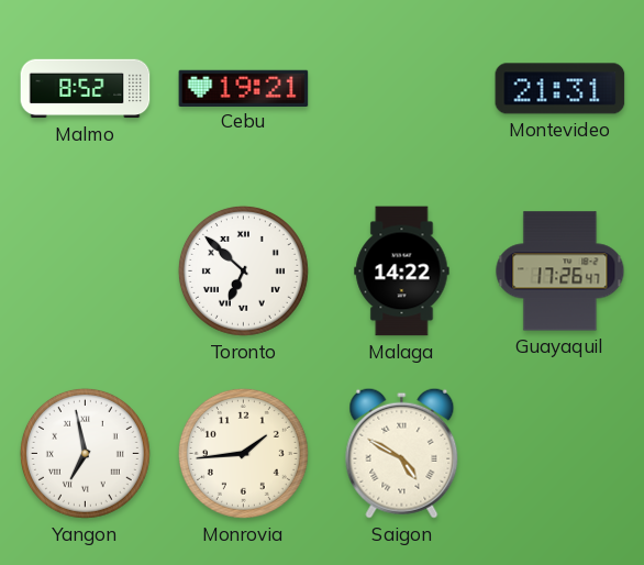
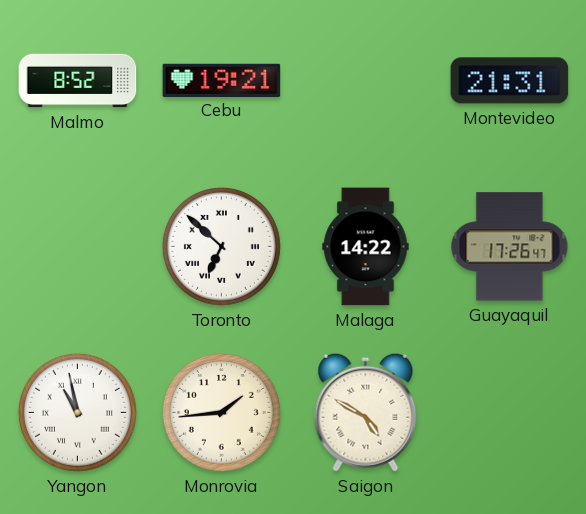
Yangon: 6:58 -> 10:58
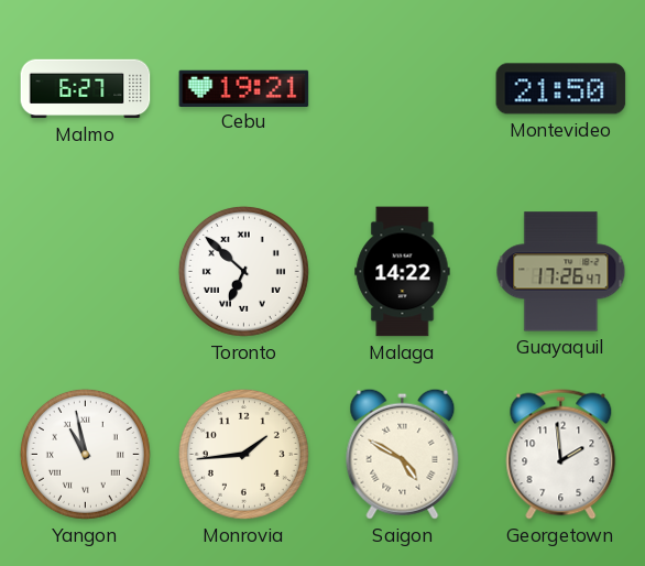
Malmo: 8:52 -> 6:27
Montevideo: 21:31 -> 21:50
Georgetown: none -> 1:59
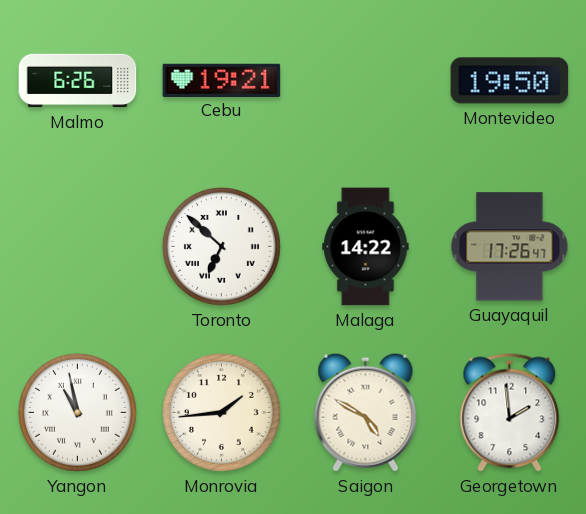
Malmo: 6:27 -> 6:26
Montevideo: 21:50 -> 19:50
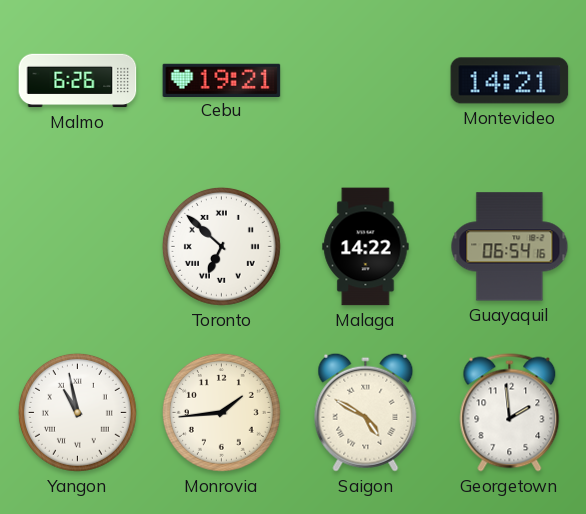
Montevideo: 19:50 -> 14:21
Guayaquil: 17:26 -> 06:54
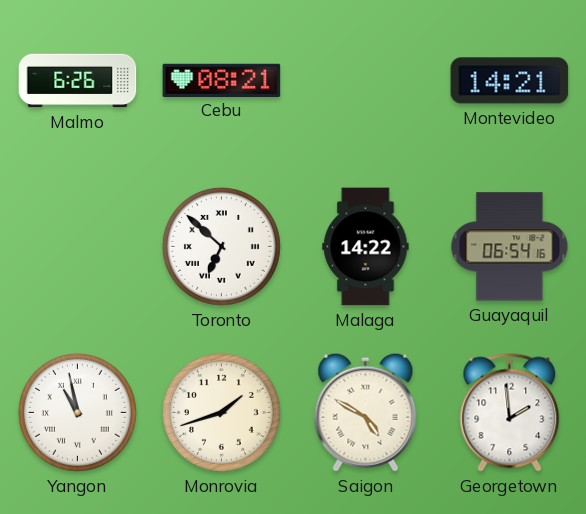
Cebu: 19:21 -> 08:21
Monrovia: 1:44 -> 1:42
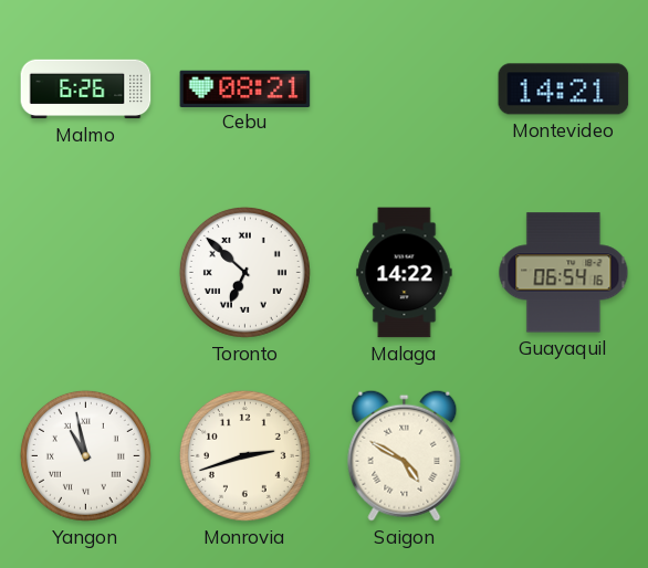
Monrovia: 1:42 -> 2:42
Georgetown: 1:59 -> none
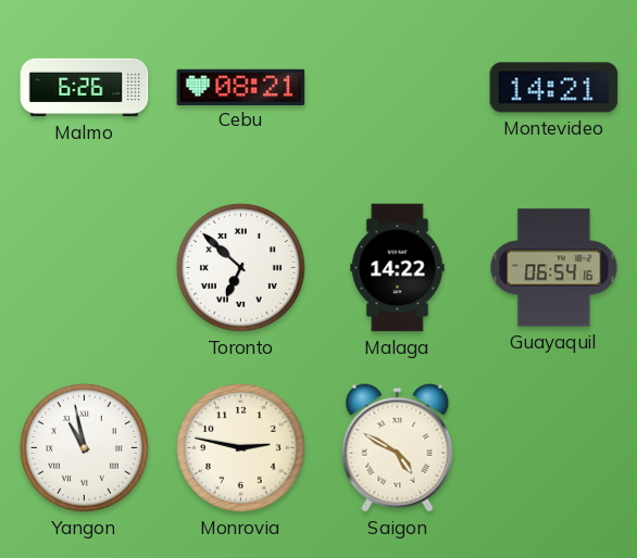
Monrovia: 2:42 -> 2:47
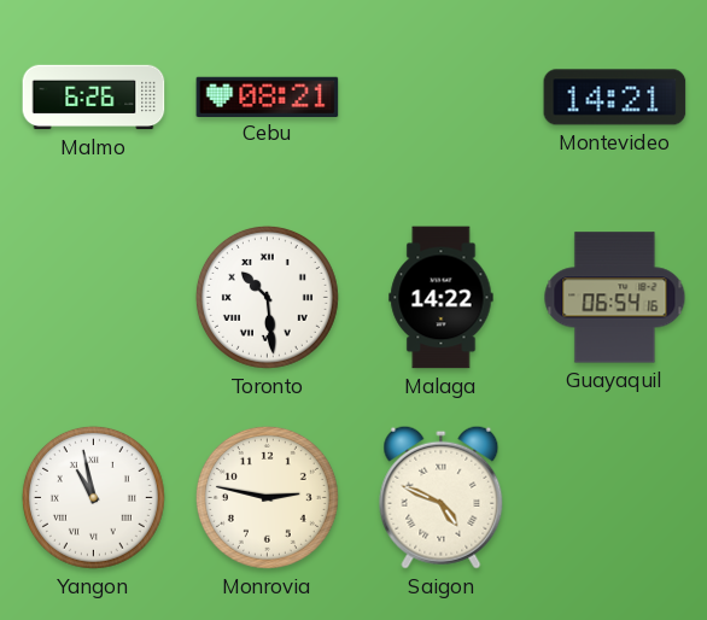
Toronto: 6:52 -> 10:29
Saigon: 4:50 -> 4:49
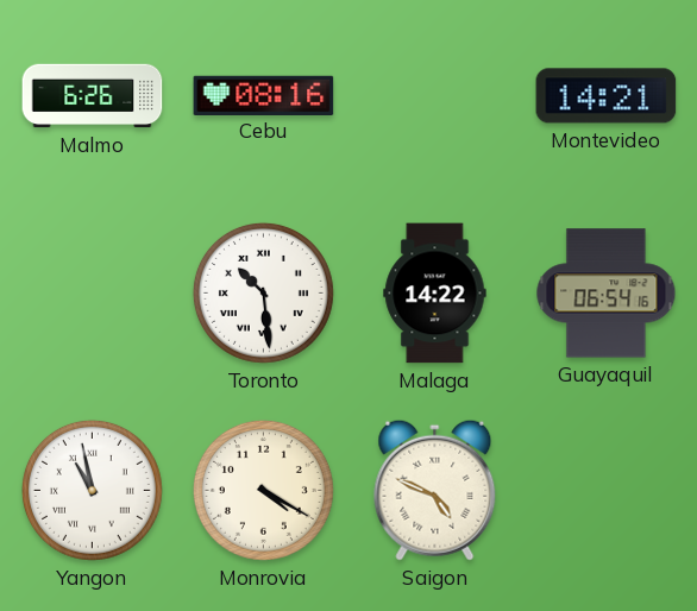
Cebu: 08:21 -> 08:16
Monrovia: 2:47 -> 4:20
